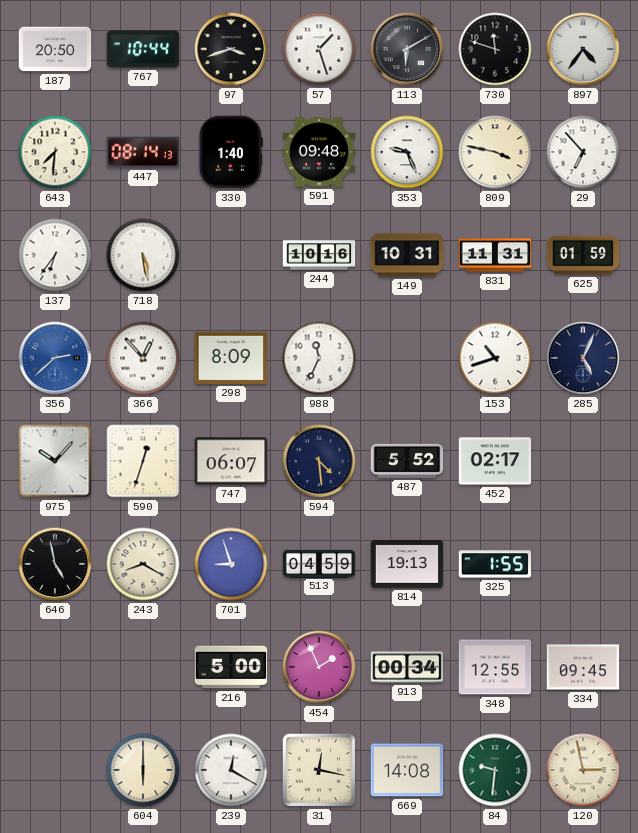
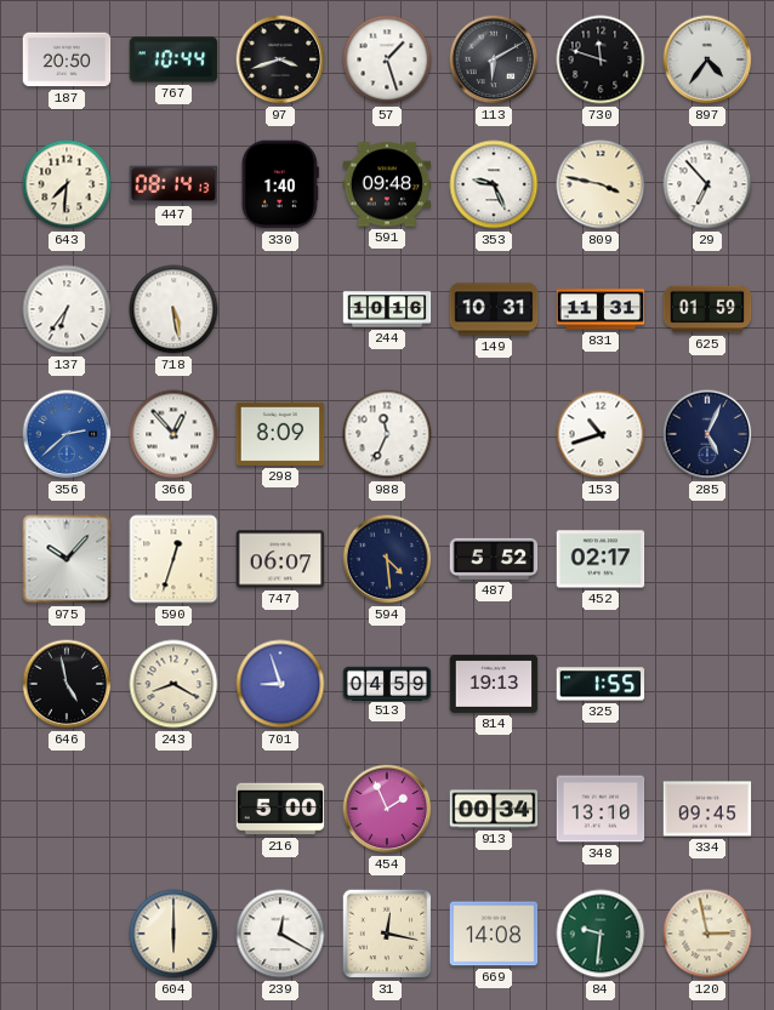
348: 12:55 -> 13:10
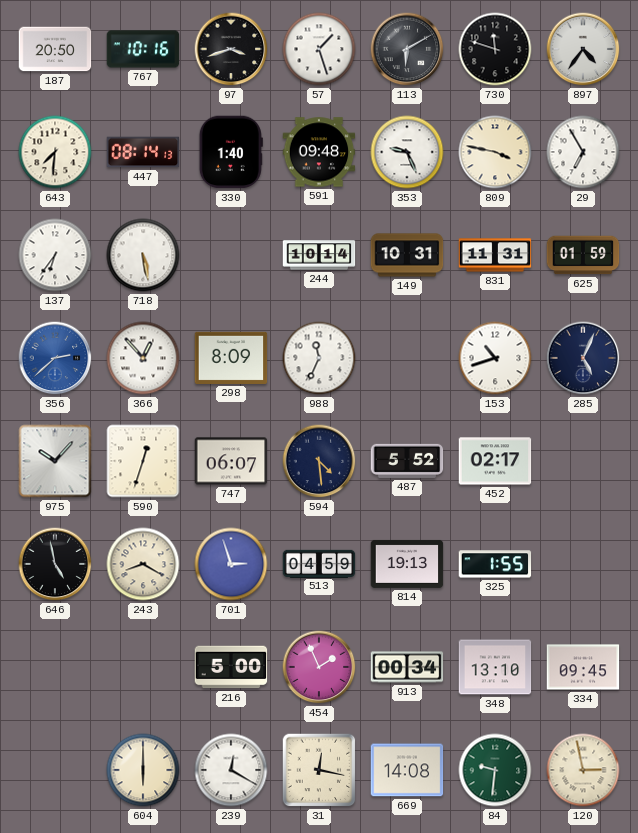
767: 10:44 -> 10:16
29: 6:53 -> 6:55
244: 10:16 -> 10:14
701: 8:57 -> 2:57
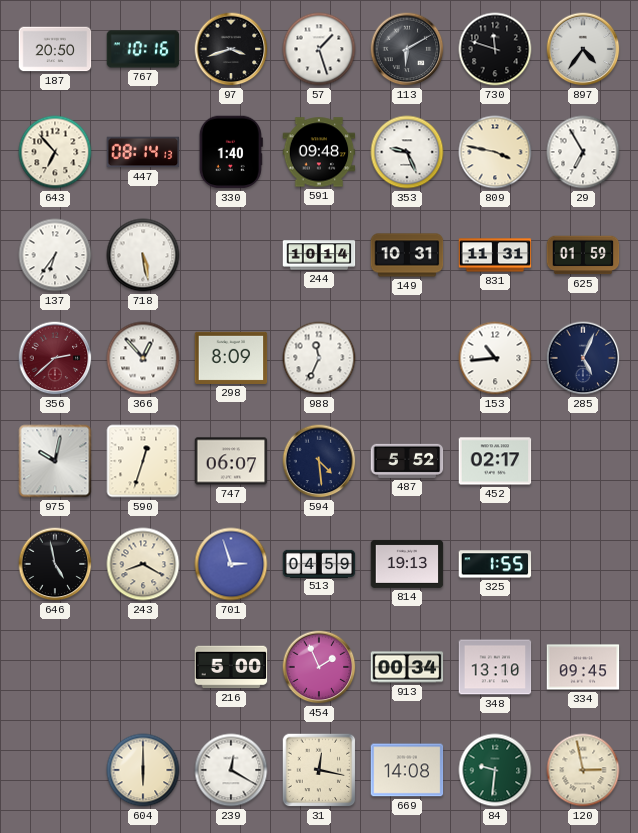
643: 7:31 -> 6:53
356 dial: blue -> burgundy
153: 10:42 -> 10:44
975: 10:07 -> 10:02
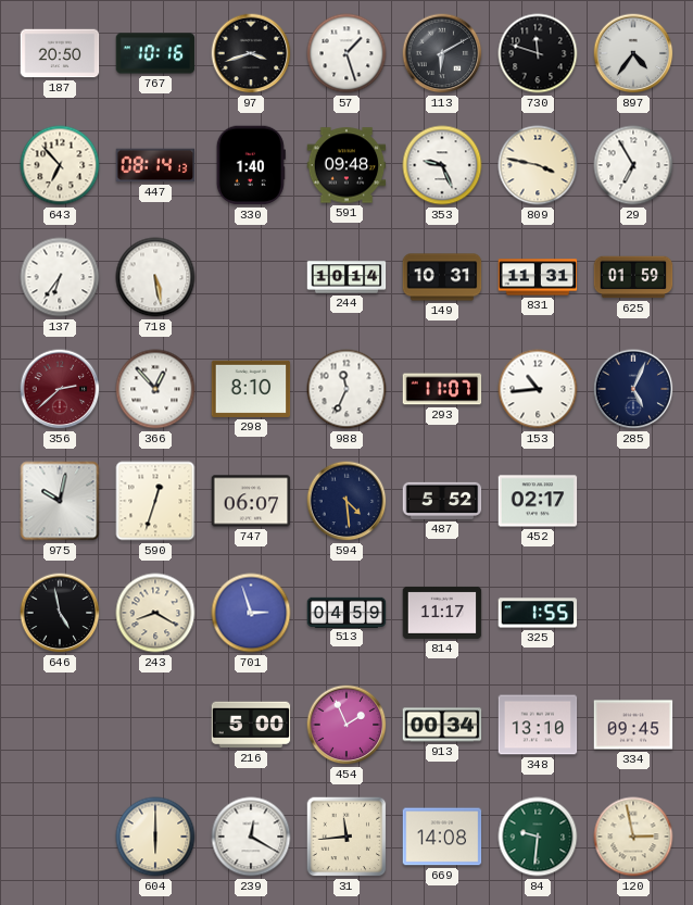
298: 8:09 -> 8:10
293: none -> 11:07
814: 19:13 -> 11:17
31: 12:17 -> 11:44
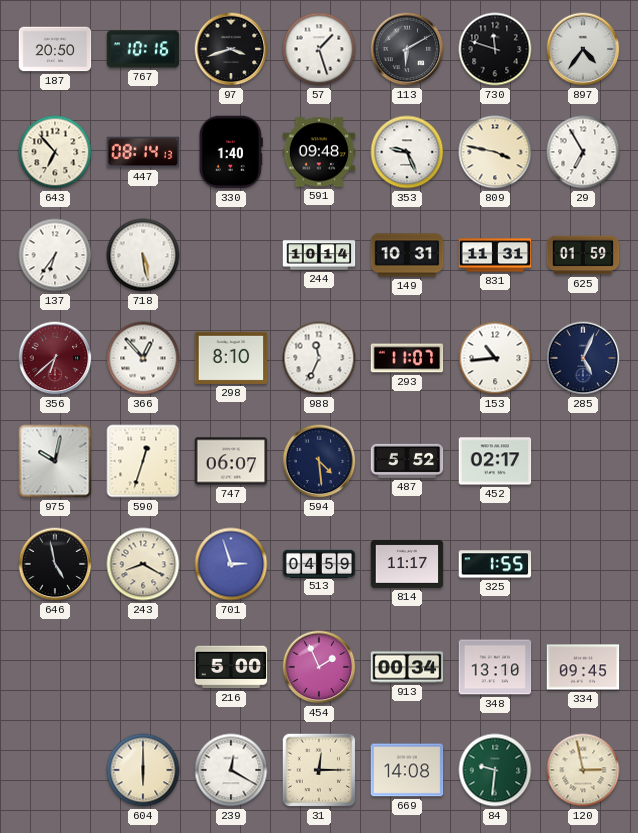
356: 2:38 -> 6:38
31: 11:44 -> 12:15
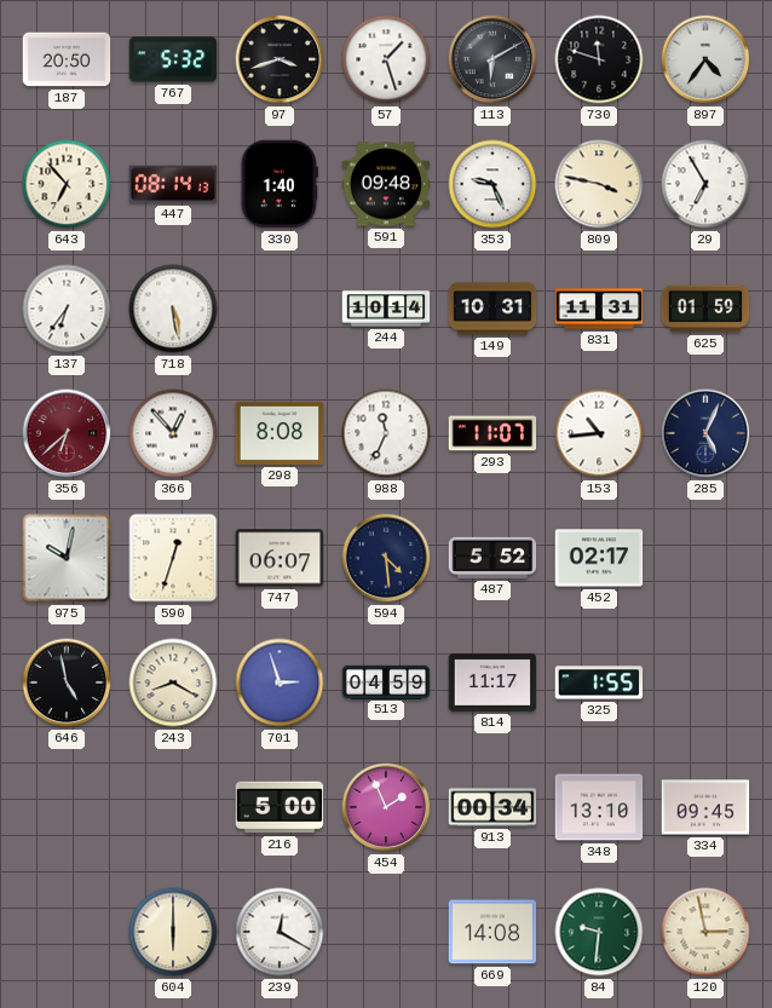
767: 10:16 -> 5:32
298: 8:10 -> 8:08
31: 12:15 -> none
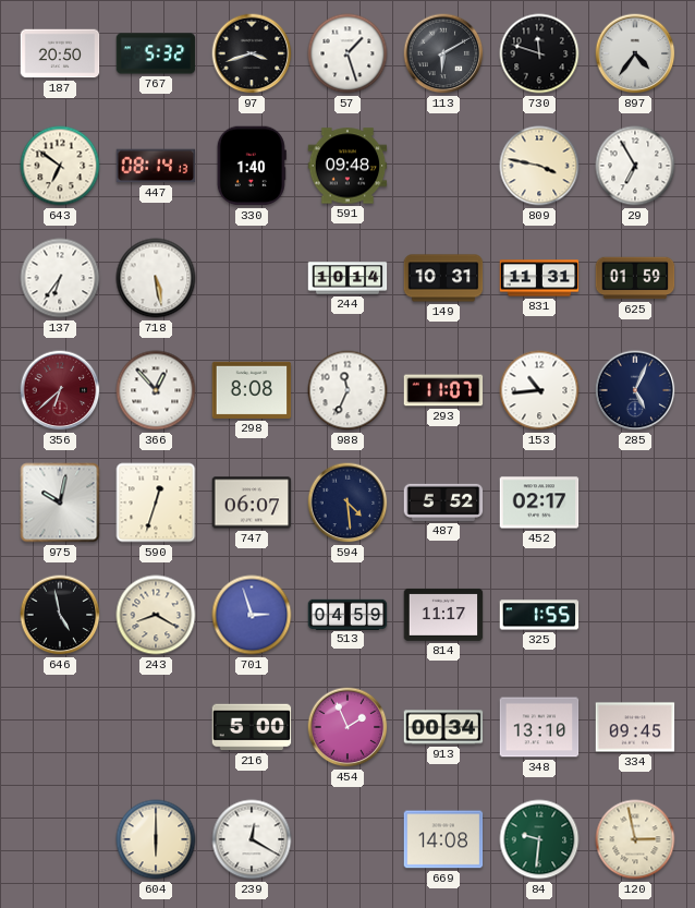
643: 6:53 -> 6:51
353: 9:26 -> none
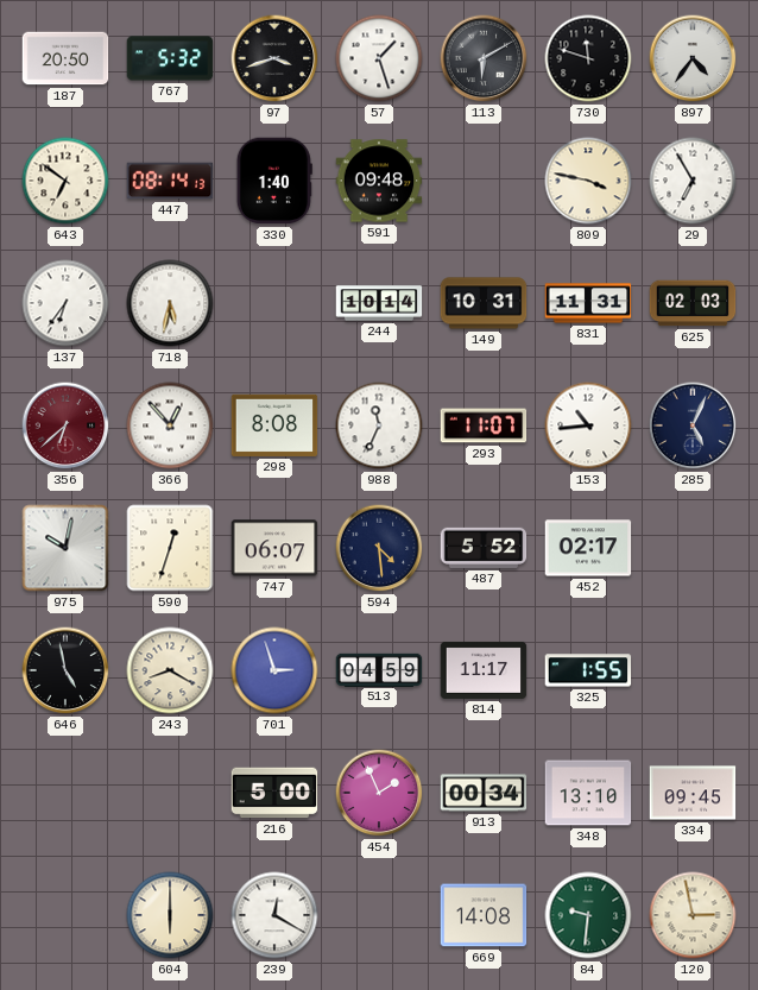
718: 5:28 -> 5:32
625: 01:59 -> 02:03
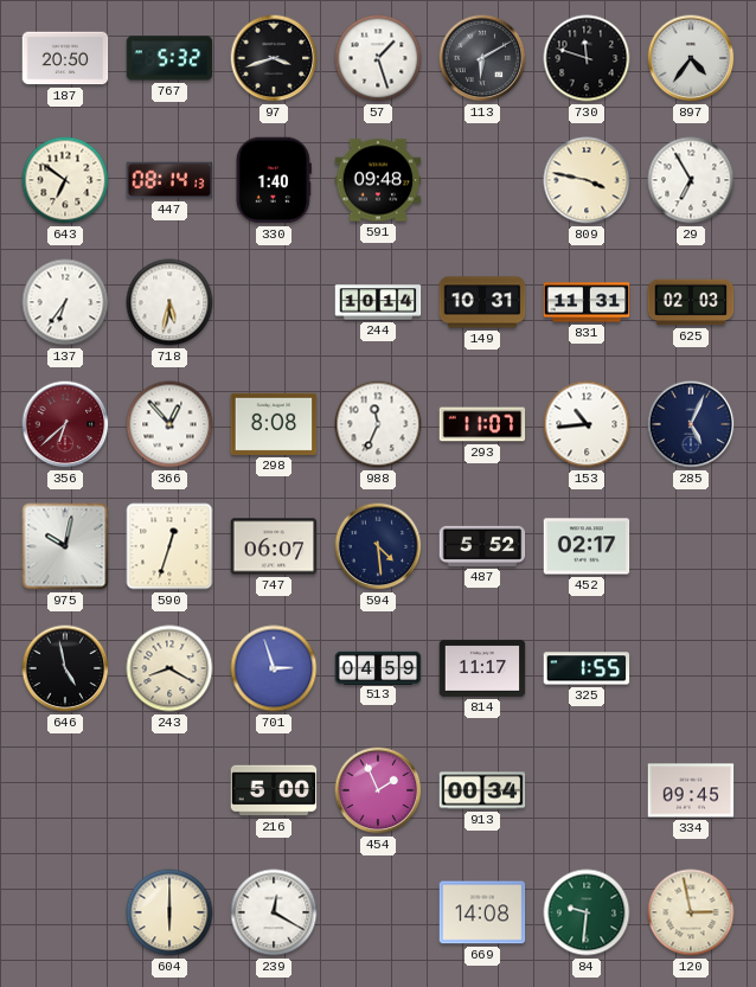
348: 13:10 -> none
